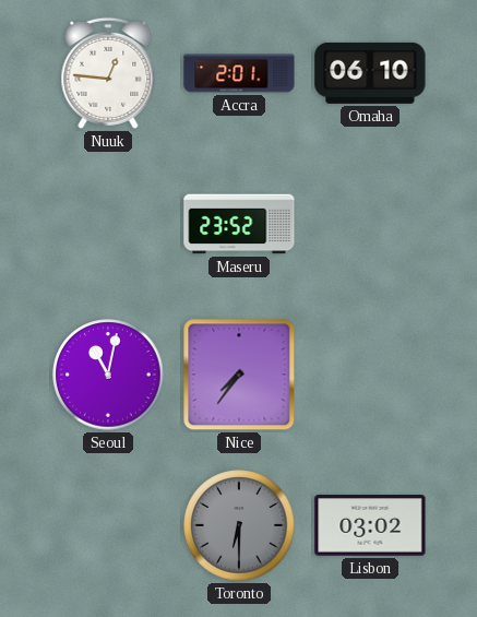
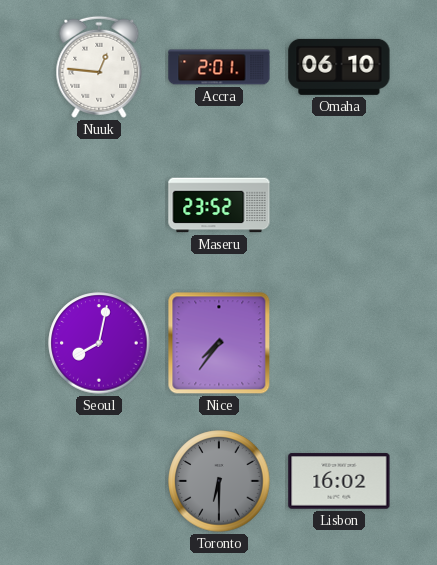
Seoul: 11:02 -> 8:02
Lisbon: 03:02 -> 16:02
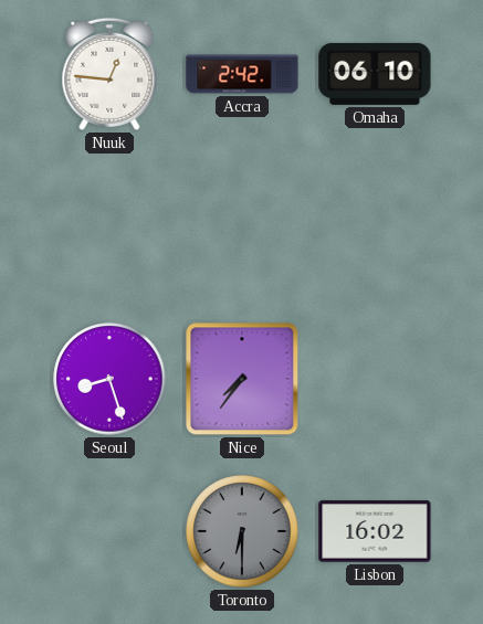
Accra: 2:01 -> 2:42
Maseru: 23:52 -> none
Seoul: 8:02 -> 8:27
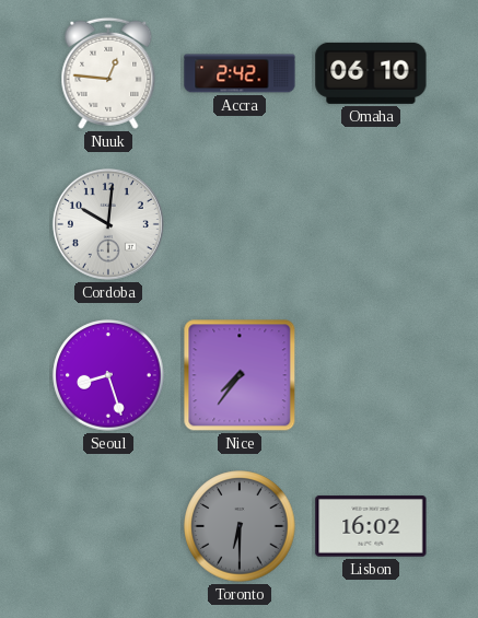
Cordoba: none -> 10:01
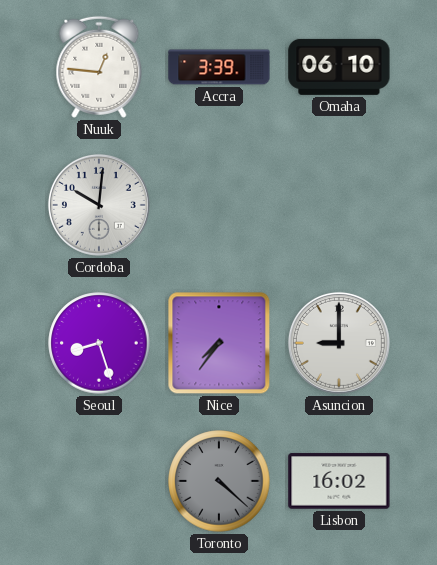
Accra: 2:42 -> 3:39
Asuncion: none -> 9:00
Toronto: 6:30 -> 4:22
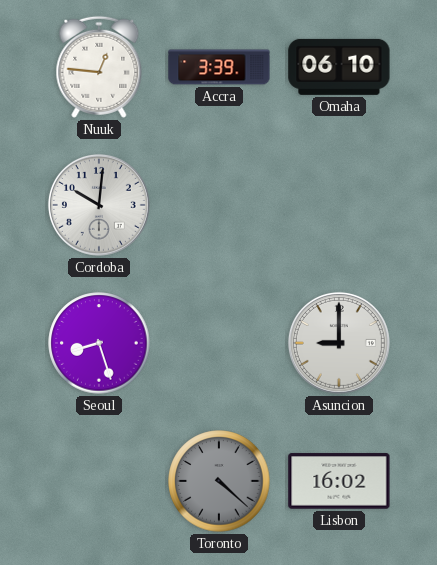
Nice: 7:36 -> none
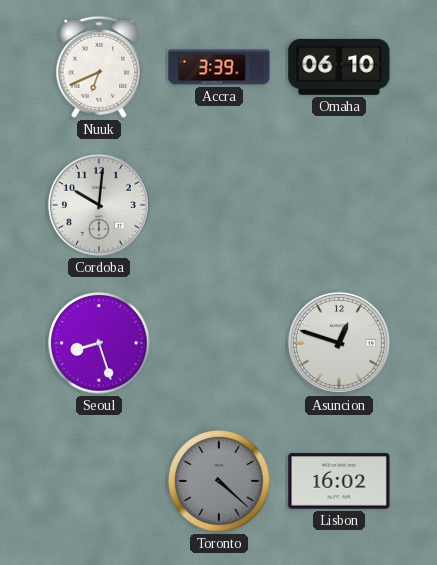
Nuuk: 12:46 -> 6:41
Asuncion: 9:00 -> 12:48
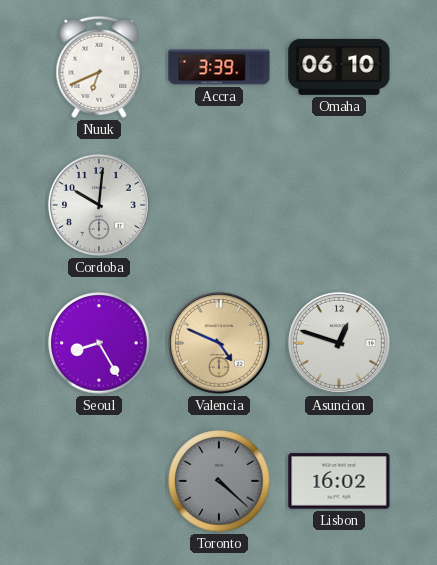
Seoul: 8:27 -> 8:25
Valencia: none -> 4:49
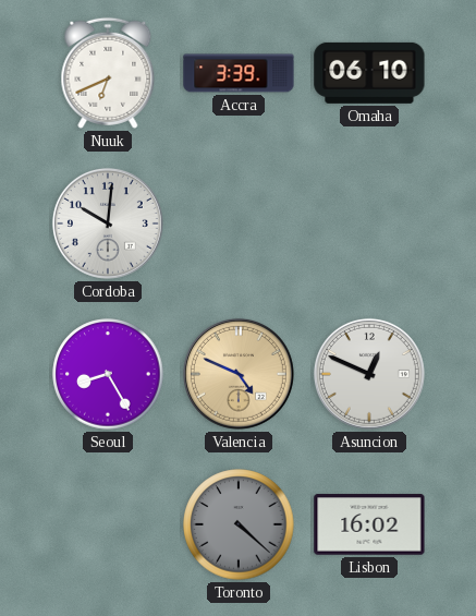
Asuncion: 12:48 -> 12:49
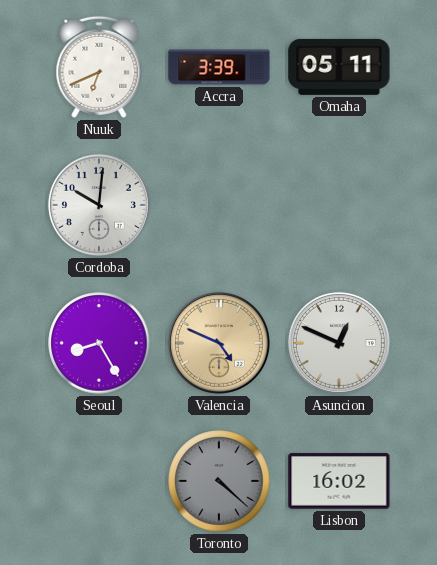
Omaha: 06:10 -> 05:11
